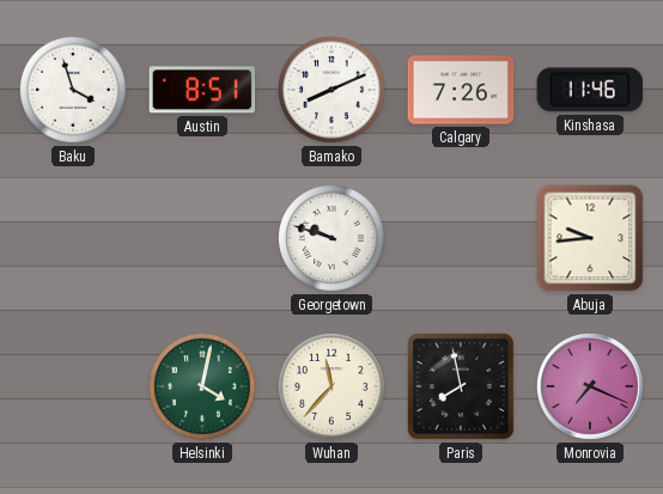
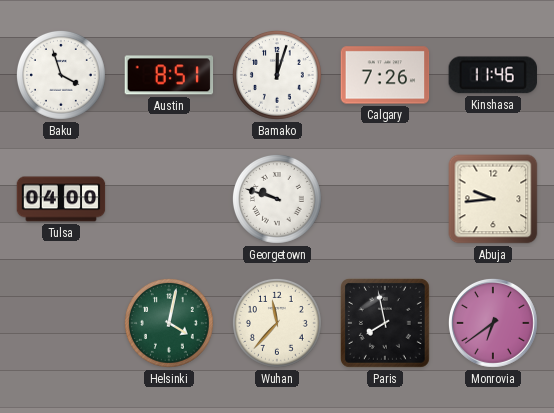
Bamako: 8:11 -> 12:03
Tulsa: none -> 04:00
Monrovia: 7:19 -> 6:39
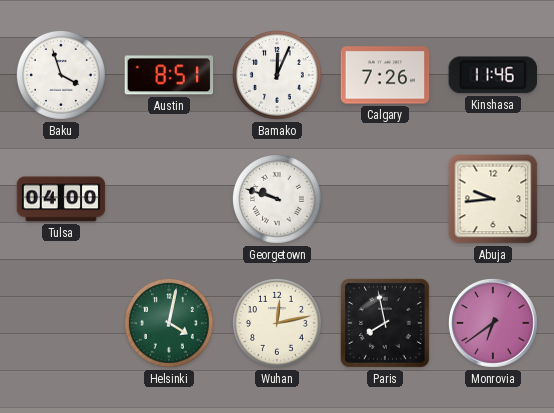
Bamako: 12:03 -> 12:04
Wuhan: 11:37 -> 12:13
